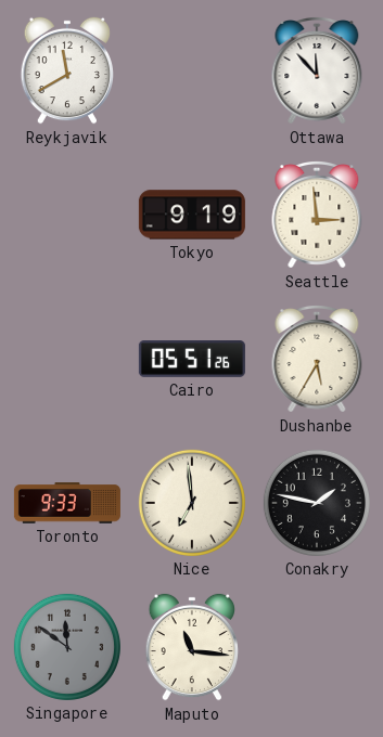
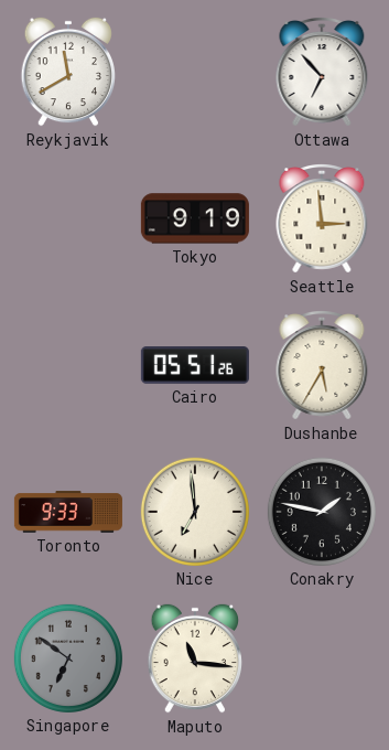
Ottawa: 11:53 -> 6:53
Singapore: 11:51 -> 6:51
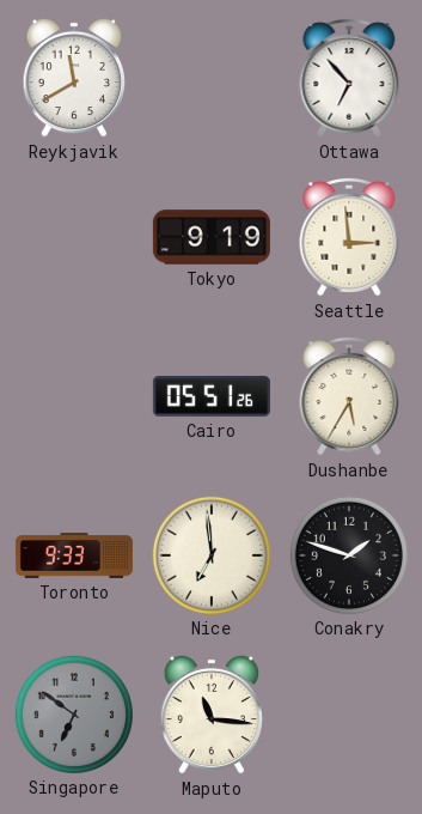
Conakry: 1:47 -> 1:48
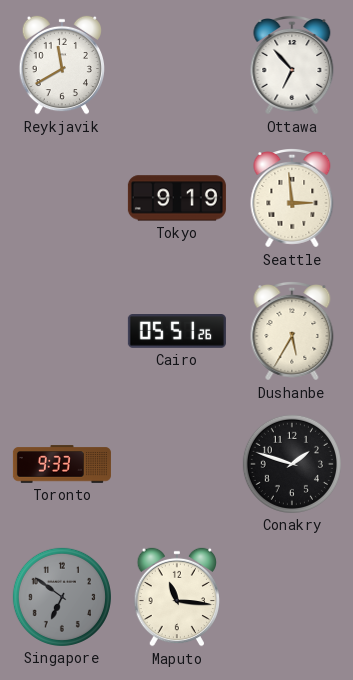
Nice: 6:59 -> none
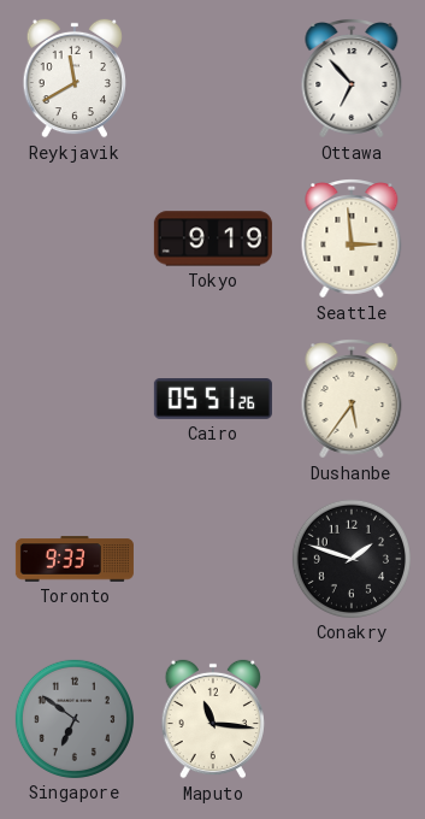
Dushanbe: 5:35 -> 5:36
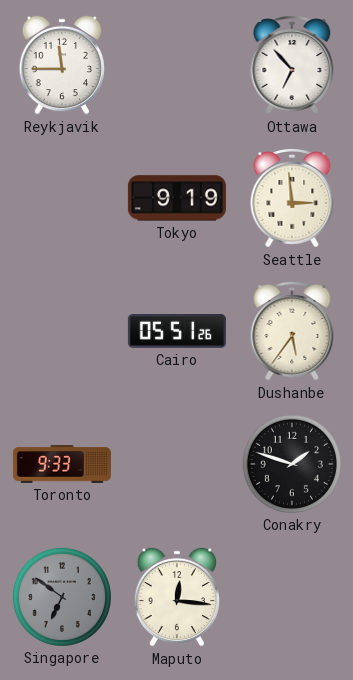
Reykjavik: 11:40 -> 11:45
Maputo: 11:16 -> 12:16
